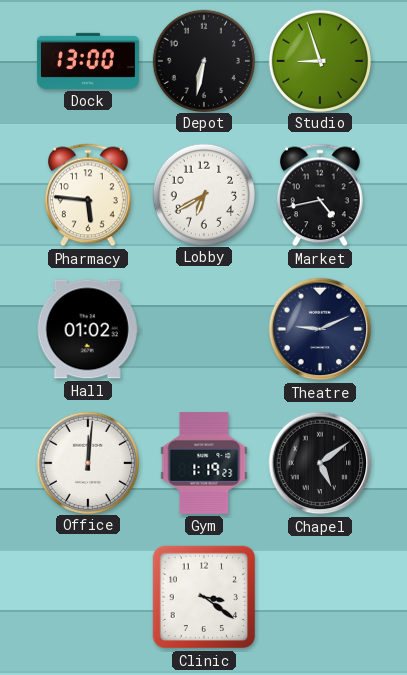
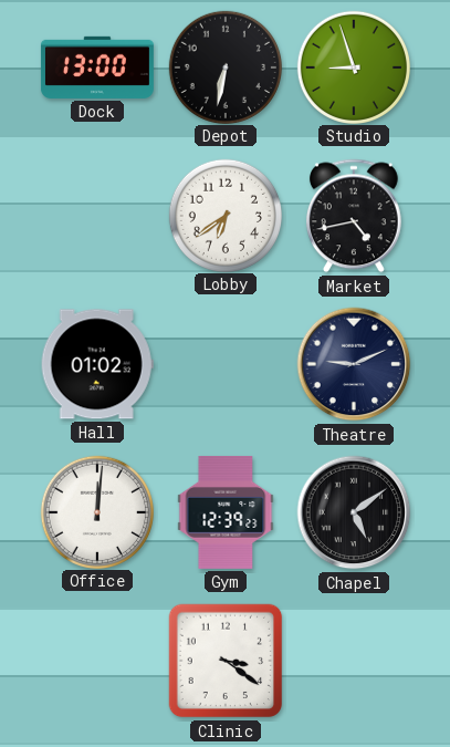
Pharmacy: 5:46 -> none
Lobby: 6:40 -> 6:39
Gym: 1:19 -> 12:39
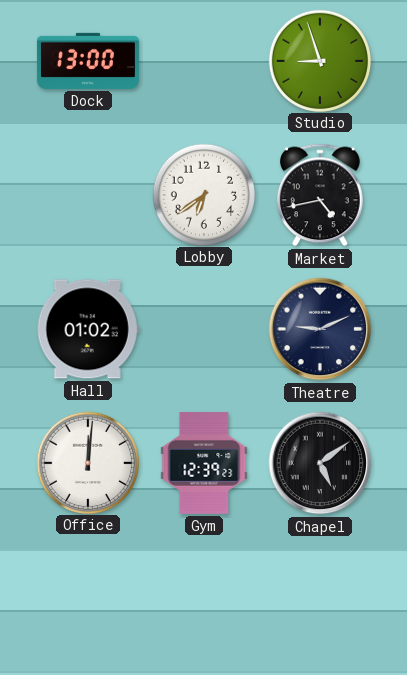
Depot: 6:32 -> none
Clinic: 3:21 -> none
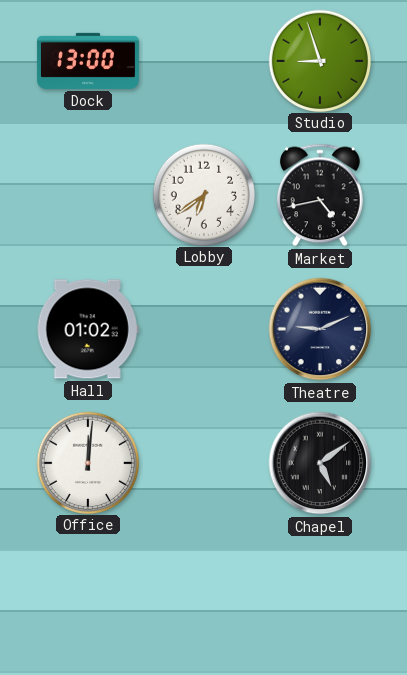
Gym: 12:39 -> none
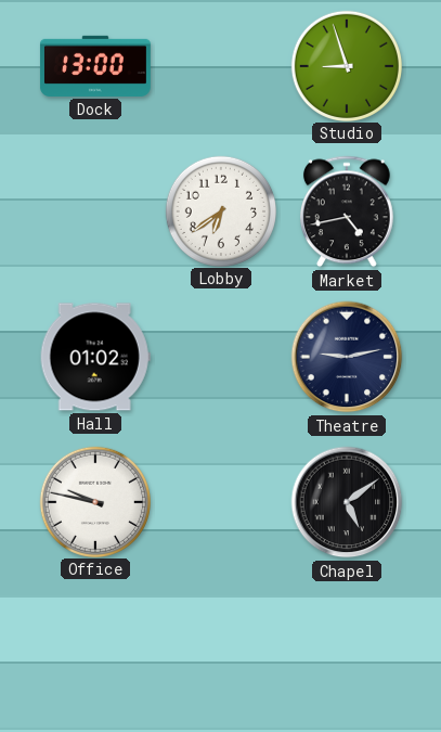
Theatre: 9:11 -> 9:13
Office: 12:01 -> 9:47
